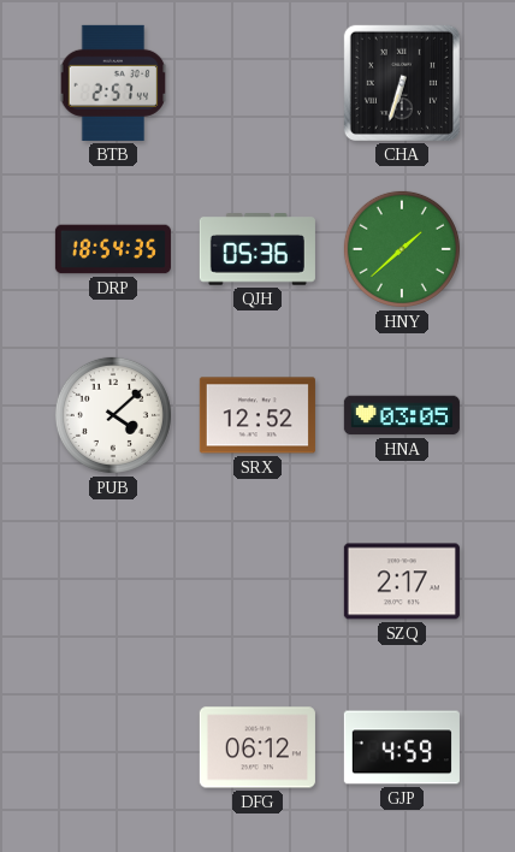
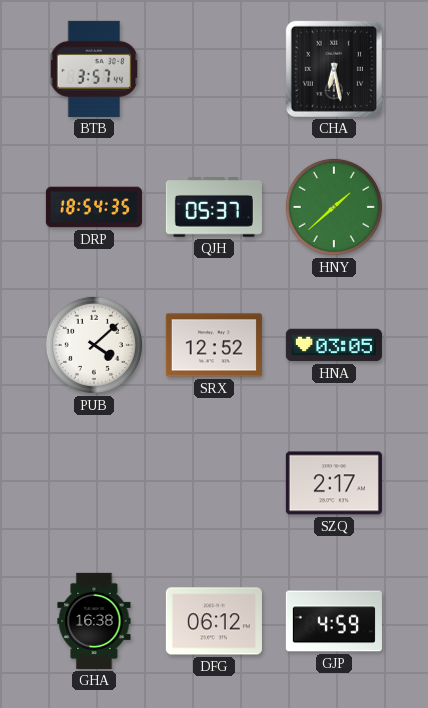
BTB: 2:57 -> 3:57
CHA: 6:33 -> 6:28
QJH: 05:36 -> 05:37
GHA: none -> 16:38
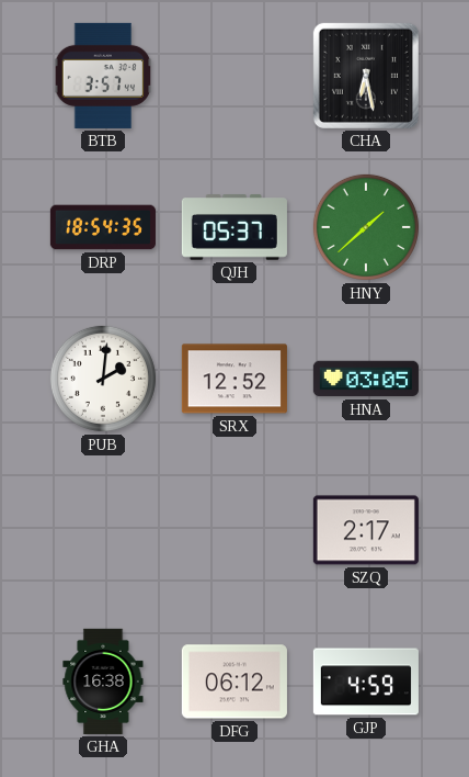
PUB: 4:08 -> 2:01
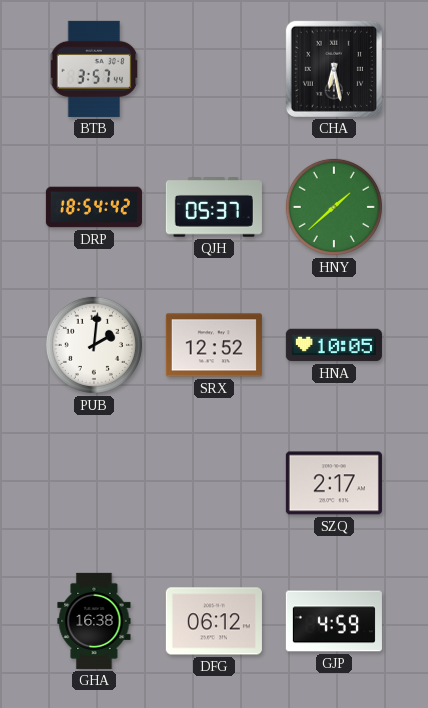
DRP: 18:54:35 -> 18:54:42
HNA: 03:05 -> 10:05
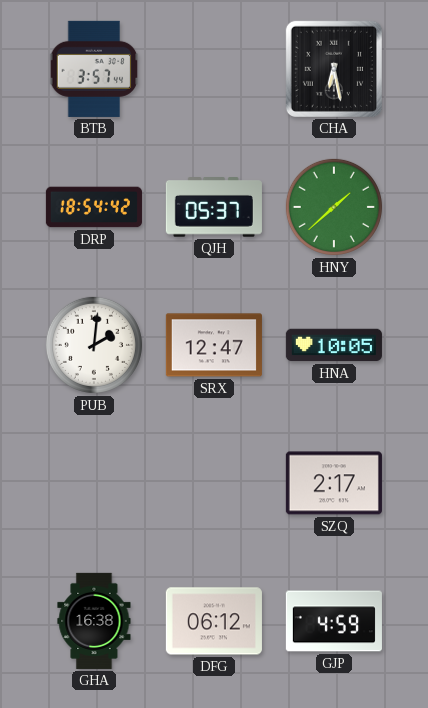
SRX: 12:52 -> 12:47
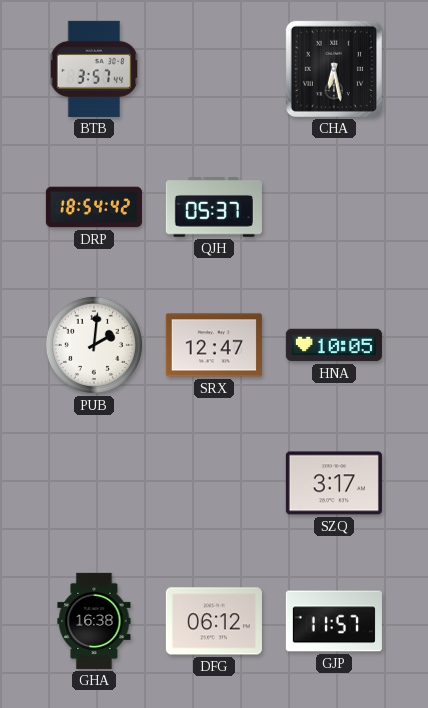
HNY: 1:38 -> none
SZQ: 2:17 -> 3:17
GJP: 4:59 -> 11:57
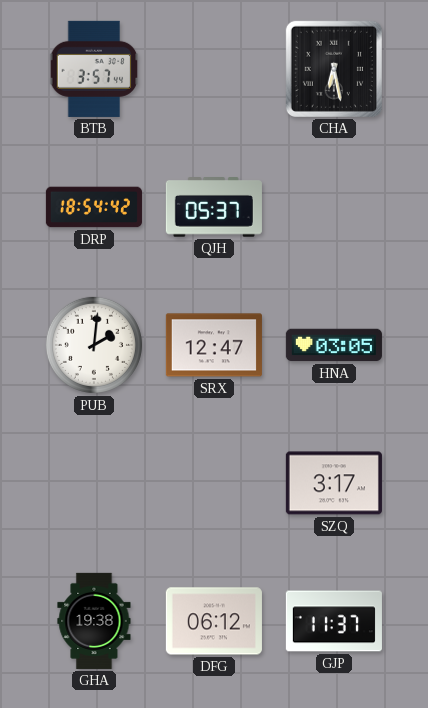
HNA: 10:05 -> 03:05
GHA: 16:38 -> 19:38
GJP: 11:57 -> 11:37
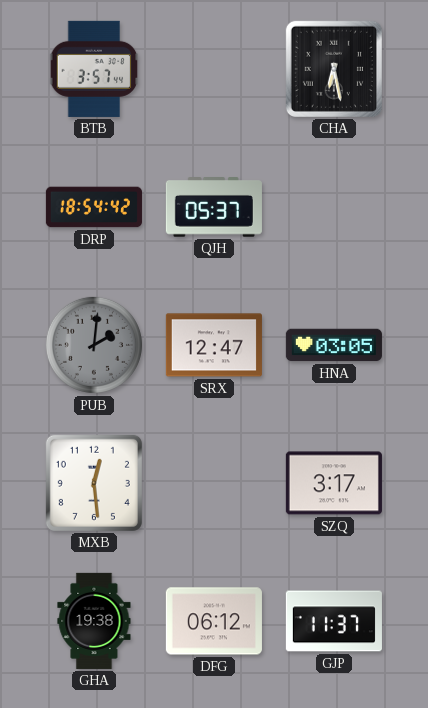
PUB dial: white -> grey
MXB: none -> 12:29
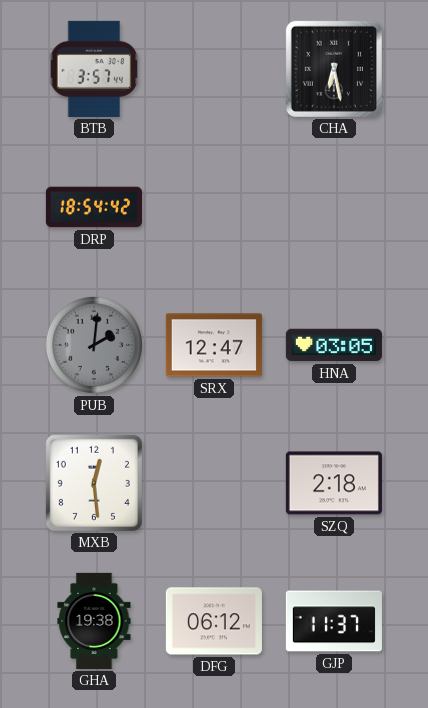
QJH: 05:37 -> none
SZQ: 3:17 -> 2:18
